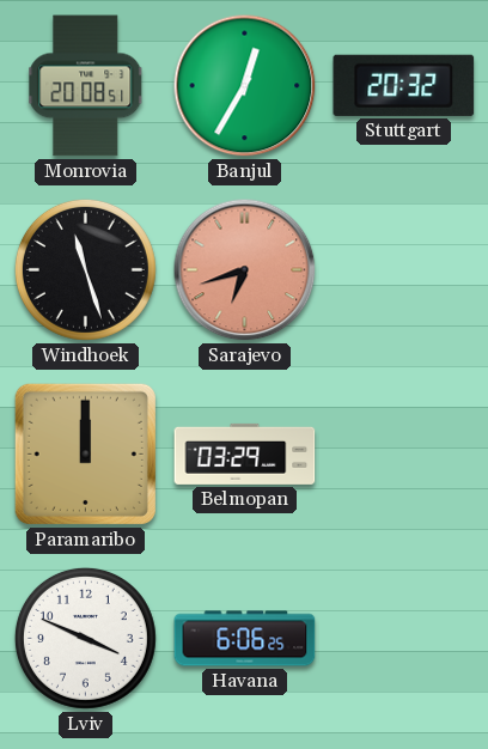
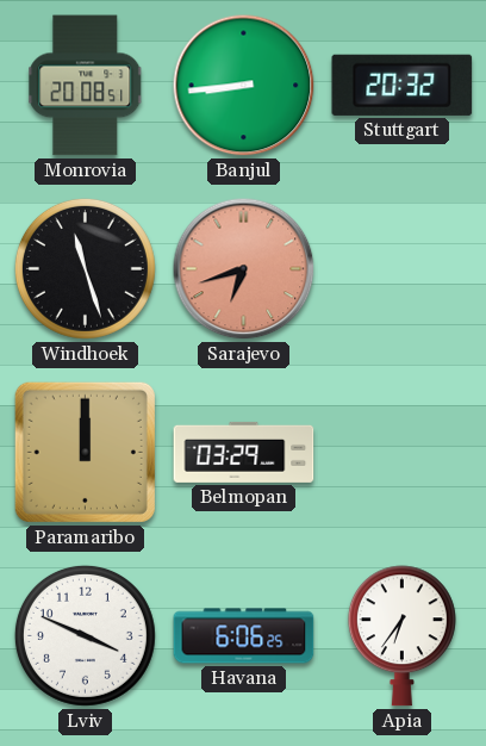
Banjul: 12:35 -> 8:44
Apia: none -> 6:36
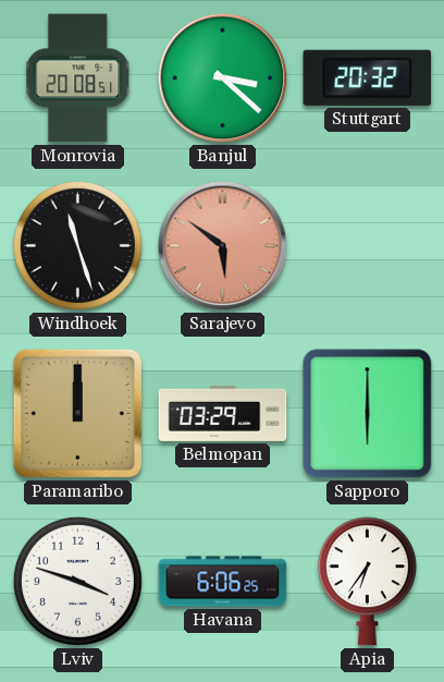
Banjul: 8:44 -> 3:22
Sarajevo: 6:42 -> 5:51
Sapporo: none -> 6:00
Lviv: 3:49 -> 3:48
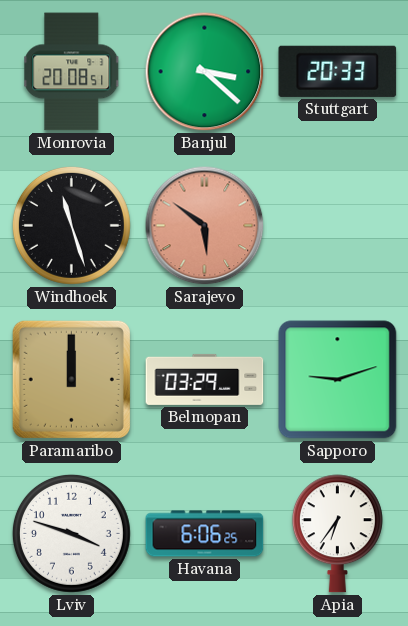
Stuttgart: 20:32 -> 20:33
Sapporo: 6:00 -> 9:12
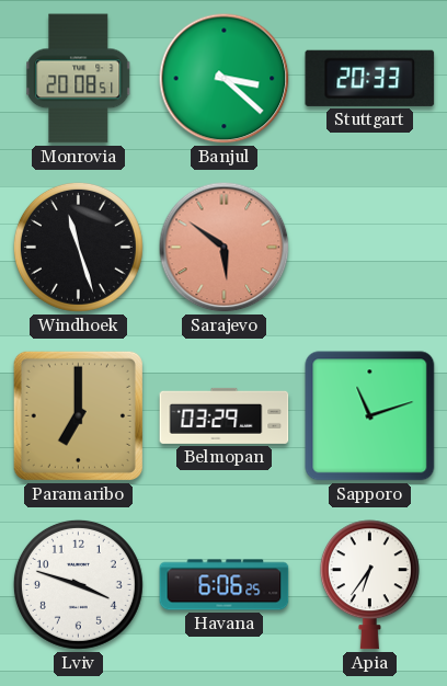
Paramaribo: 12:00 -> 7:00
Sapporo: 9:12 -> 11:12
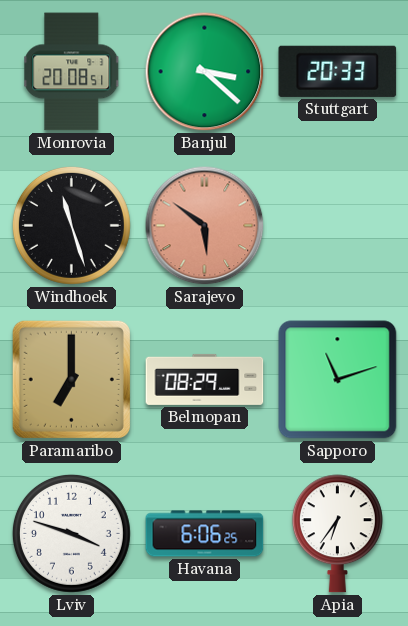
Belmopan: 03:29 -> 08:29
